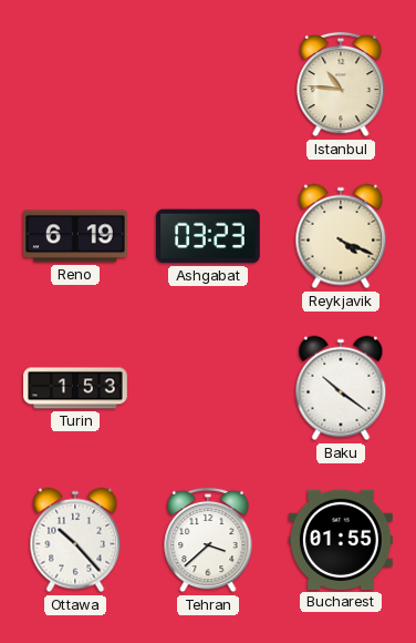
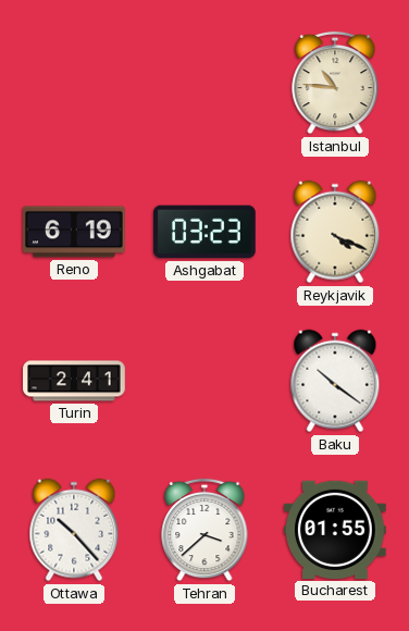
Turin: 1:53 -> 2:41
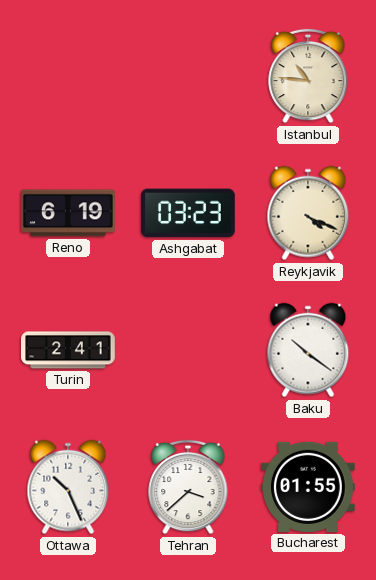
Ottawa: 10:23 -> 10:26
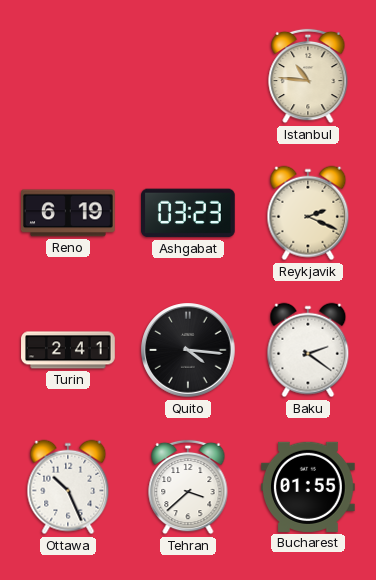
Reykjavik: 4:19 -> 2:19
Quito: none -> 4:16
Baku: 10:21 -> 2:21
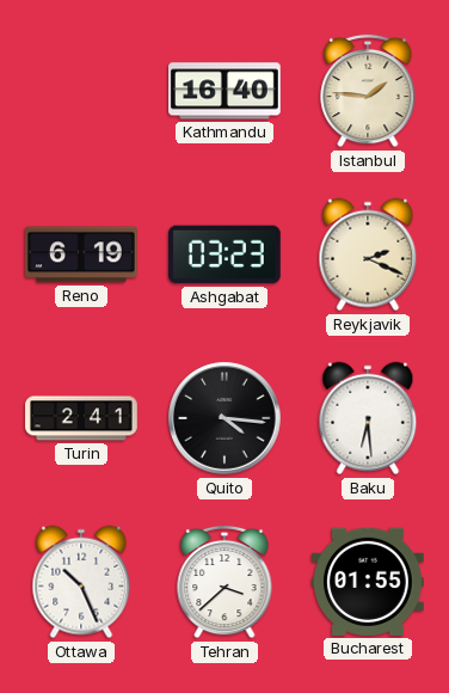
Kathmandu: none -> 16:40
Istanbul: 10:46 -> 1:46
Baku: 2:21 -> 6:29
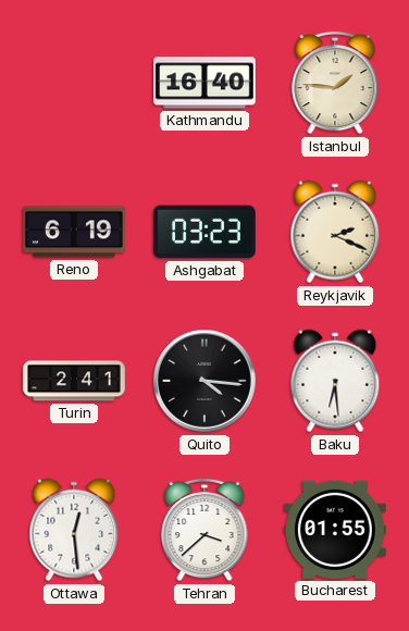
Ottawa: 10:26 -> 12:29
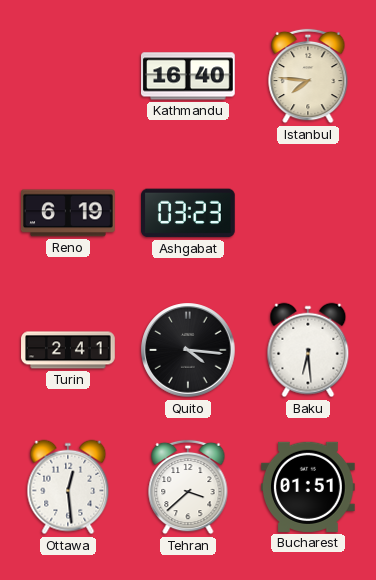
Istanbul: 1:46 -> 7:46
Reykjavik: 2:19 -> none
Bucharest: 01:55 -> 01:51
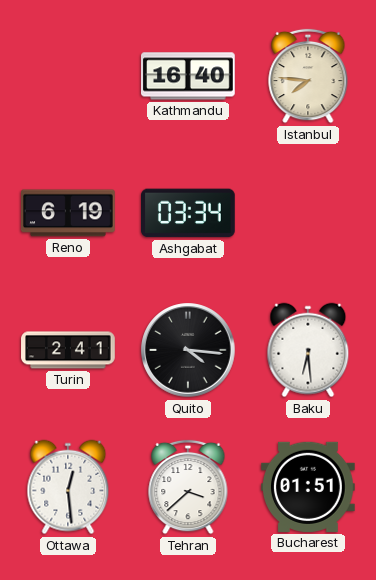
Ashgabat: 03:23 -> 03:34
